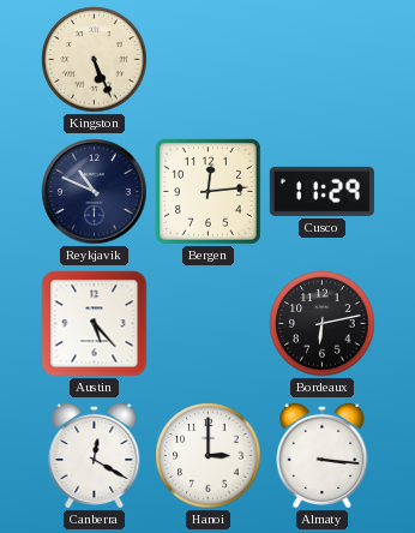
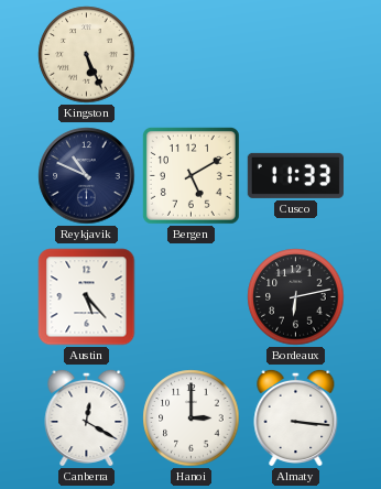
Bergen: 12:14 -> 5:10
Cusco: 11:29 -> 11:33
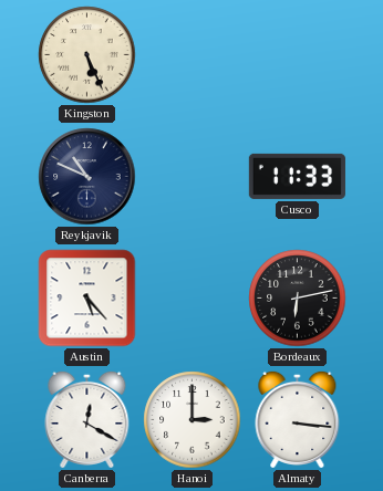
Bergen: 5:10 -> none
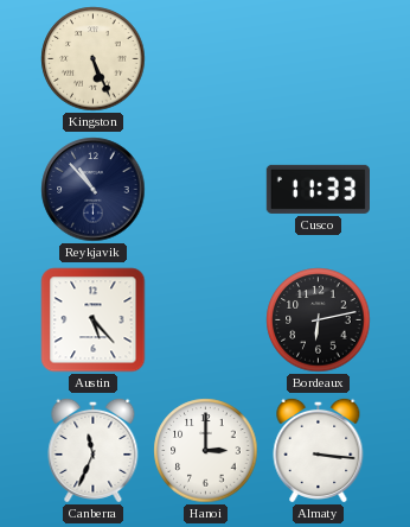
Reykjavik: 10:49 -> 10:53
Canberra: 12:20 -> 11:34
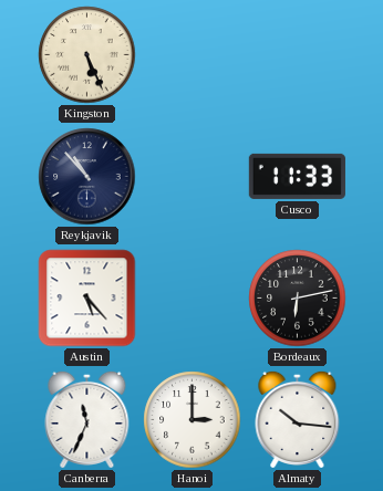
Almaty: 3:16 -> 10:16
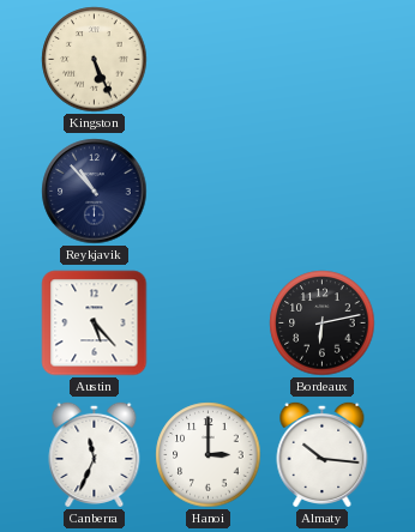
Cusco: 11:33 -> none
